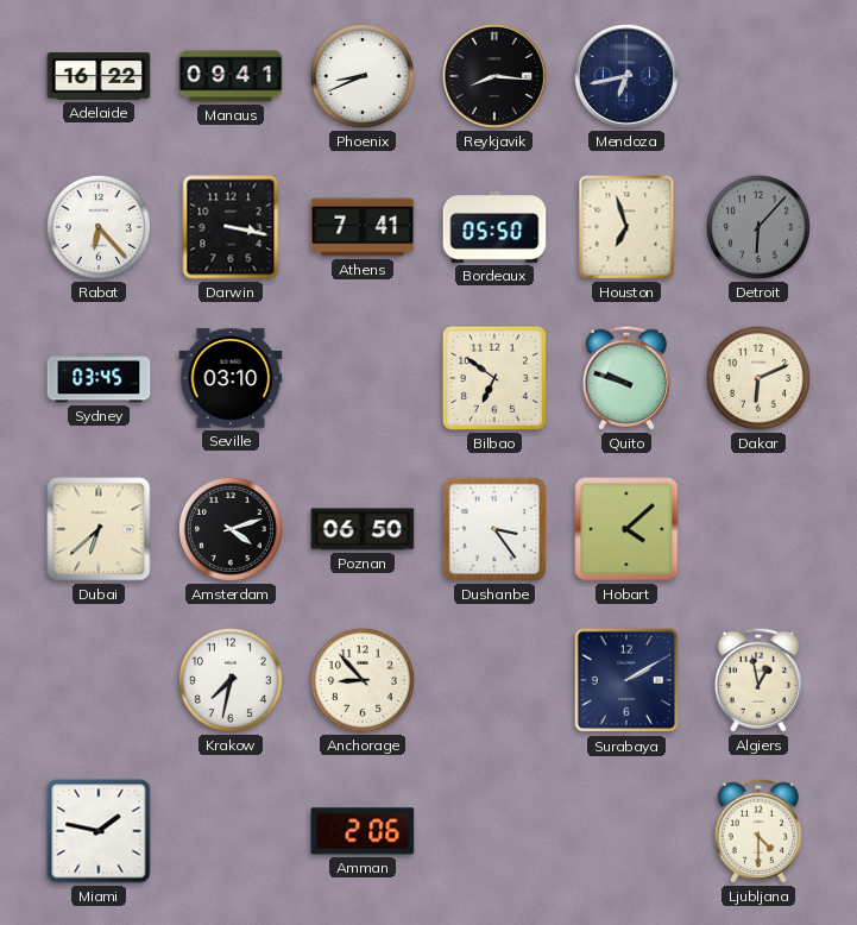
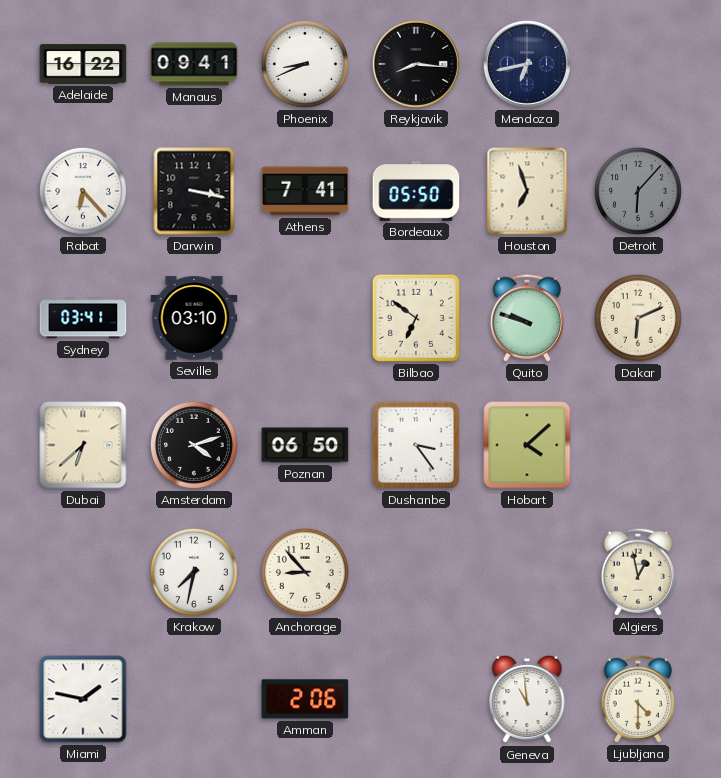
Sydney: 03:45 -> 03:41
Surabaya: 2:10 -> none
Geneva: none -> 10:59
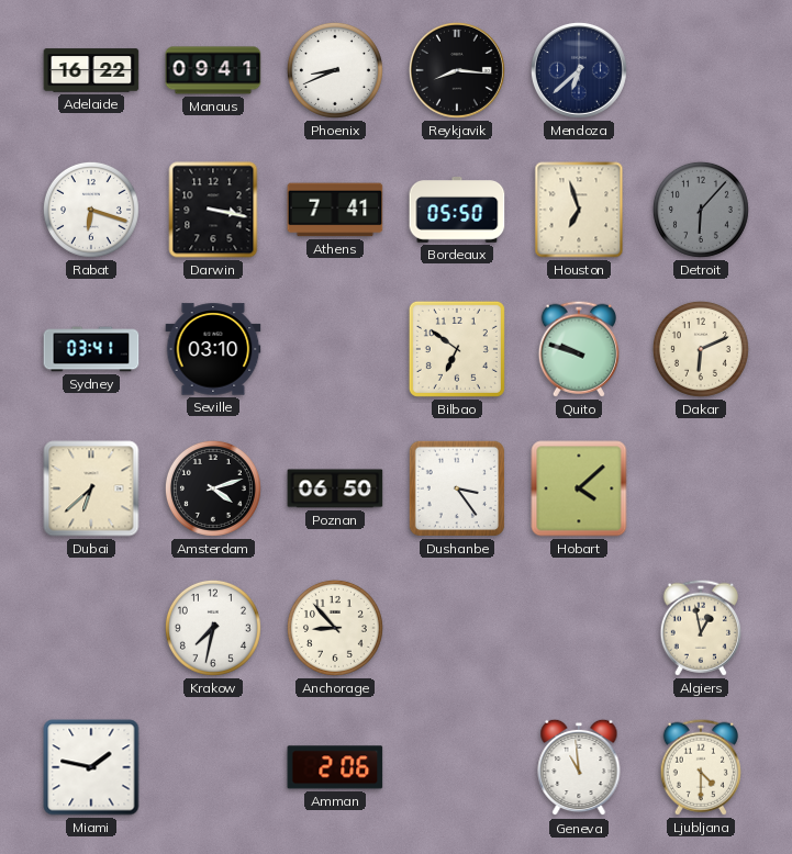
Mendoza: 6:43 -> 6:38
Rabat: 6:23 -> 6:18
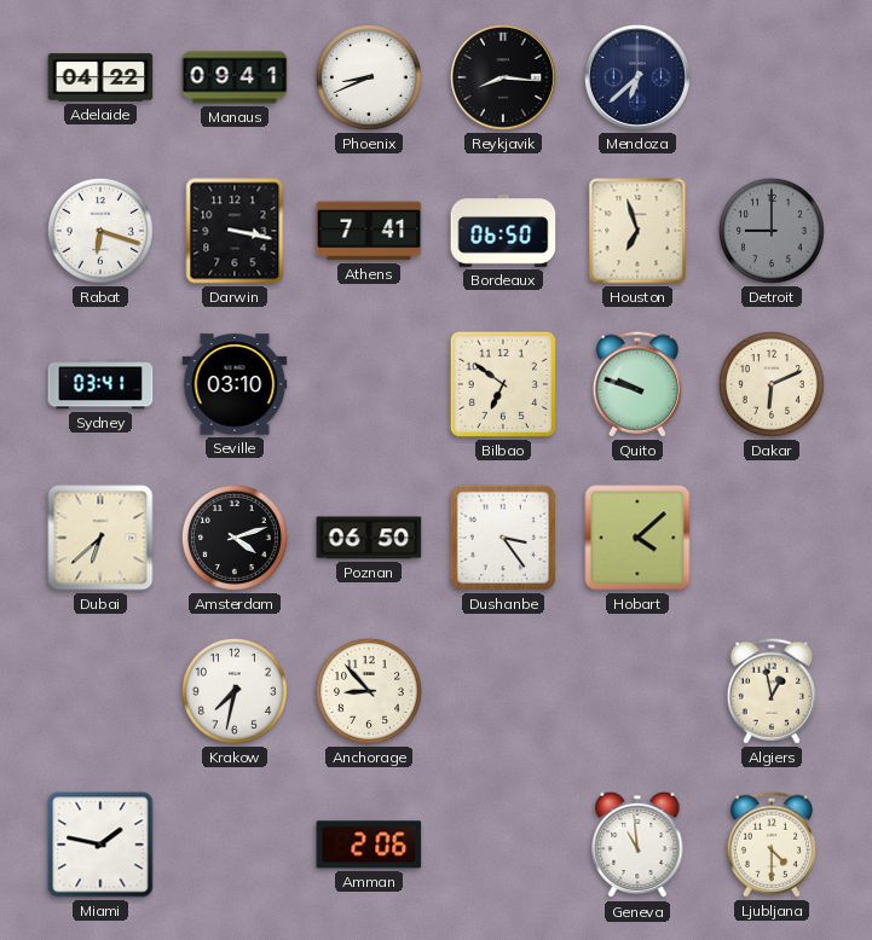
Adelaide: 16:22 -> 04:22
Bordeaux: 05:50 -> 06:50
Detroit: 6:07 -> 9:00
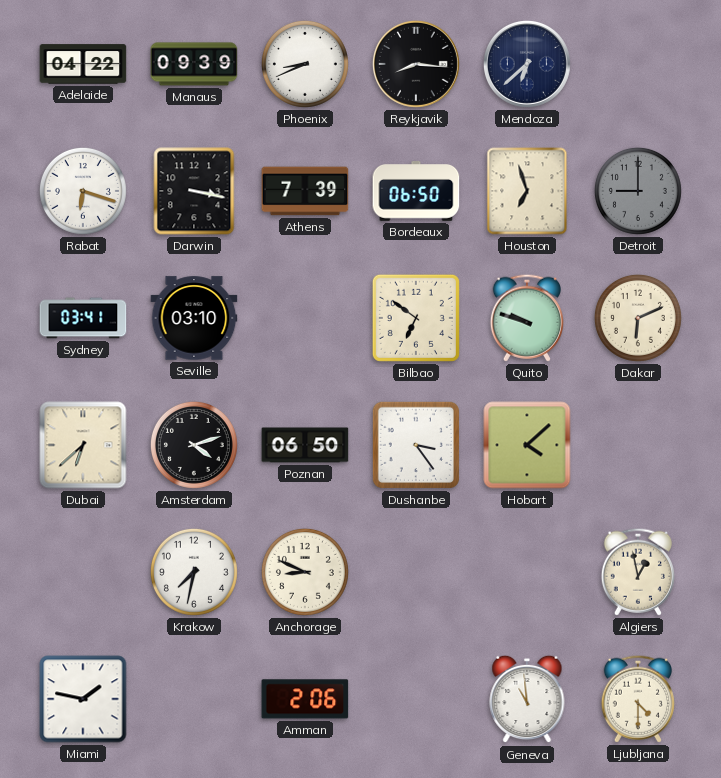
Manaus: 09:41 -> 09:39
Athens: 7:41 -> 7:39
Anchorage: 8:53 -> 8:49
